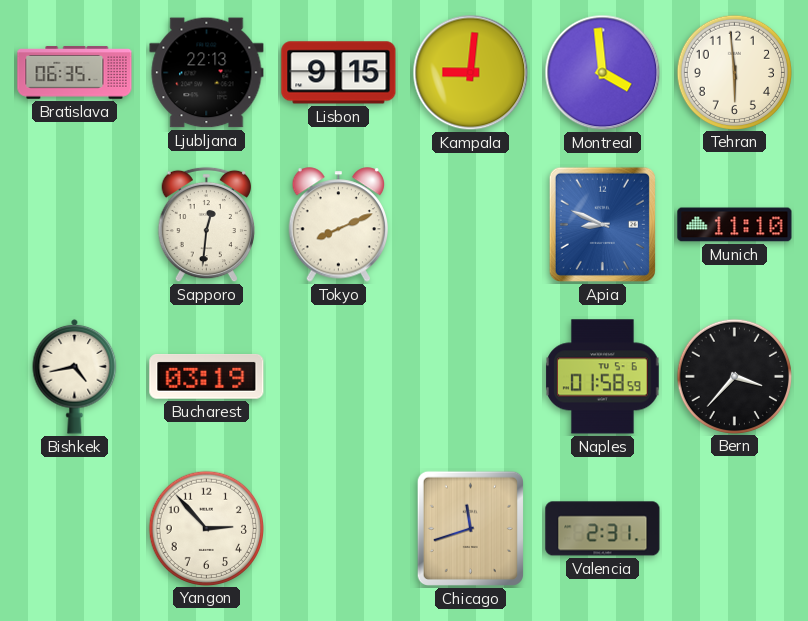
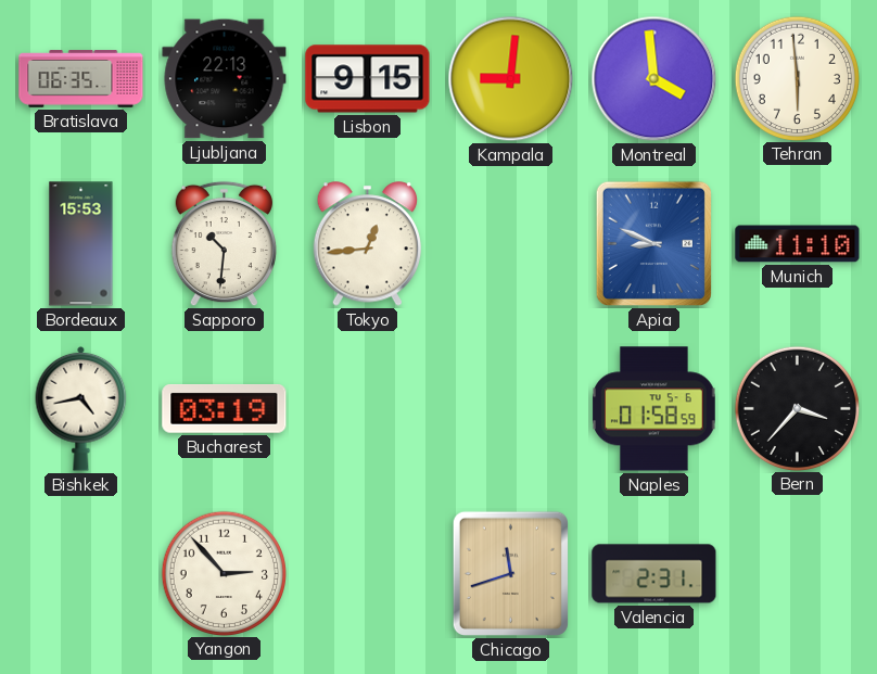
Bordeaux: none -> 15:53
Sapporo: 12:31 -> 10:31
Tokyo: 8:11 -> 12:44
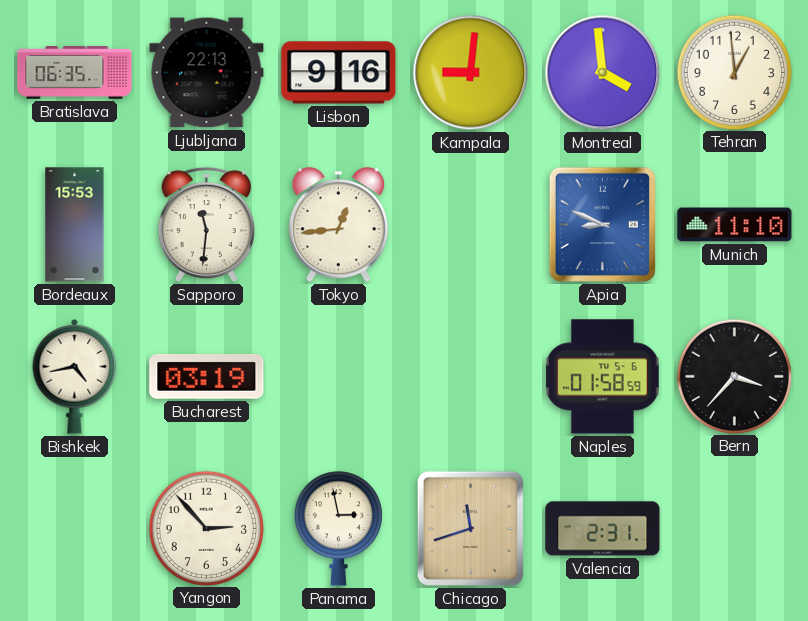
Lisbon: 9:15 -> 9:16
Tehran: 5:59 -> 12:59
Sapporo: 10:31 -> 11:31
Panama: none -> 2:58
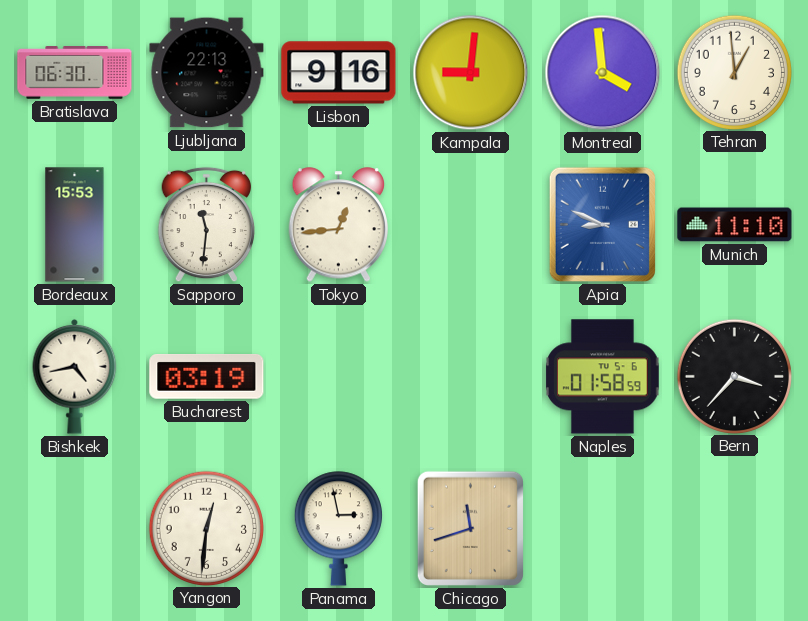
Bratislava: 06:35 -> 06:30
Yangon: 2:53 -> 12:31
Valencia: 2:31 -> none
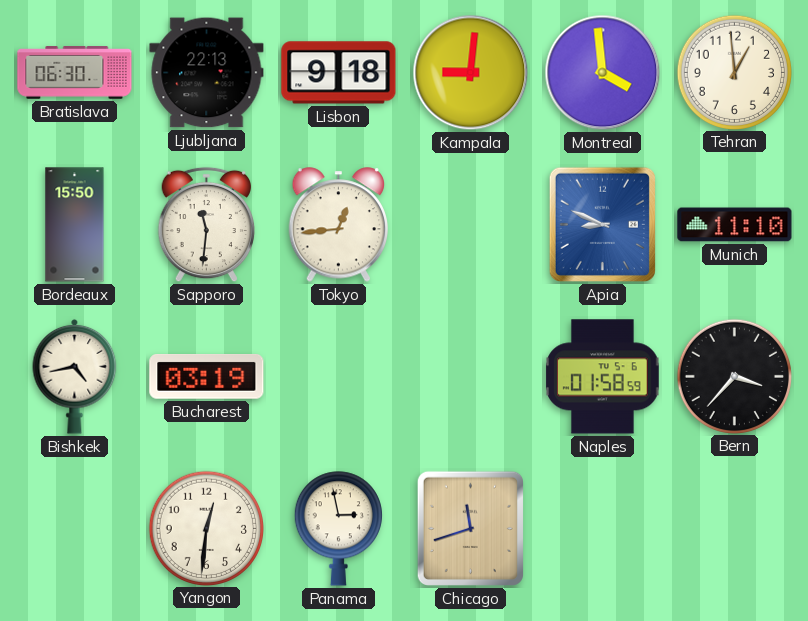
Lisbon: 9:16 -> 9:18
Bordeaux: 15:53 -> 15:50
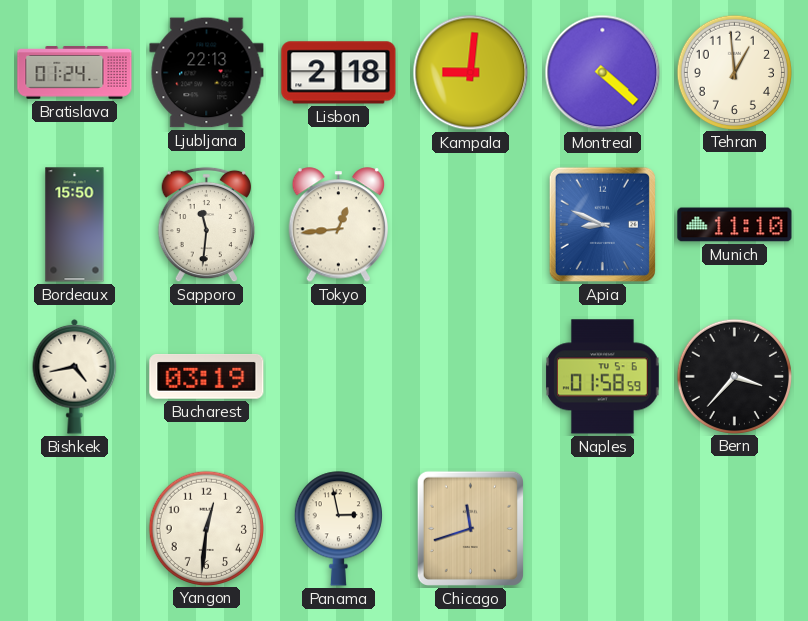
Bratislava: 06:30 -> 01:24
Lisbon: 9:18 -> 2:18
Montreal: 3:59 -> 4:22
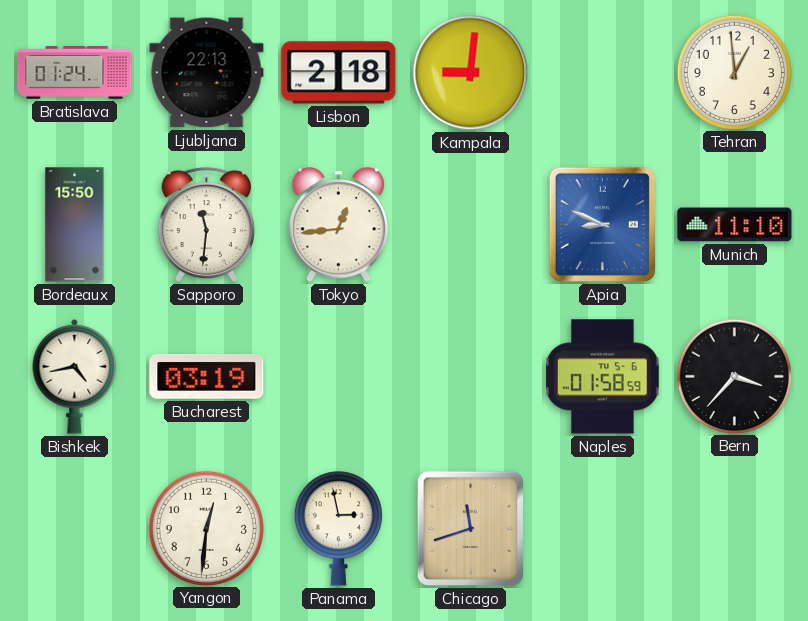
Montreal: 4:22 -> none
